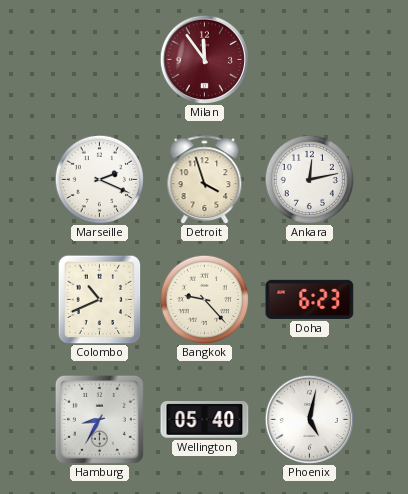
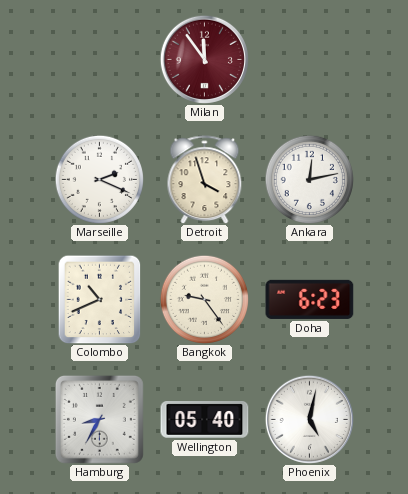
Bangkok: 9:23 -> 9:24
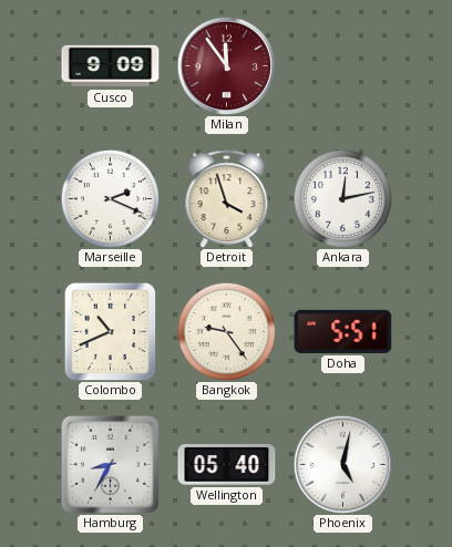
Cusco: none -> 9:09
Doha: 6:23 -> 5:51
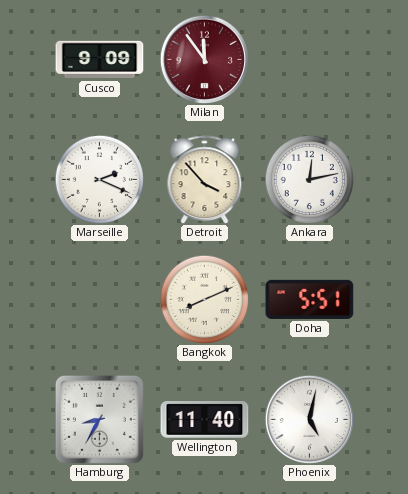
Detroit: 3:57 -> 3:53
Colombo: 10:41 -> none
Bangkok: 9:24 -> 8:11
Wellington: 05:40 -> 11:40
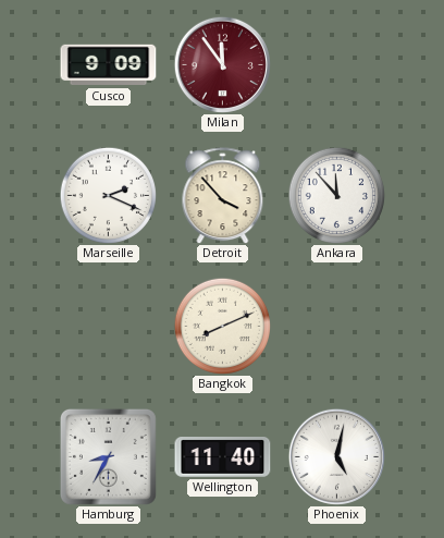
Ankara: 12:13 -> 11:53
Doha: 5:51 -> none
